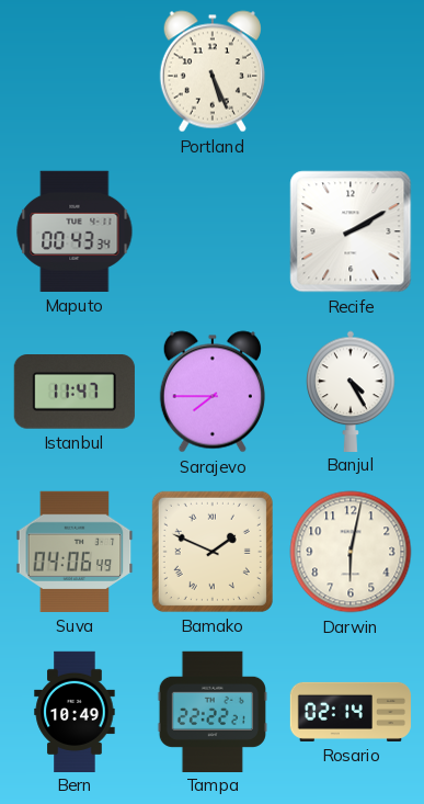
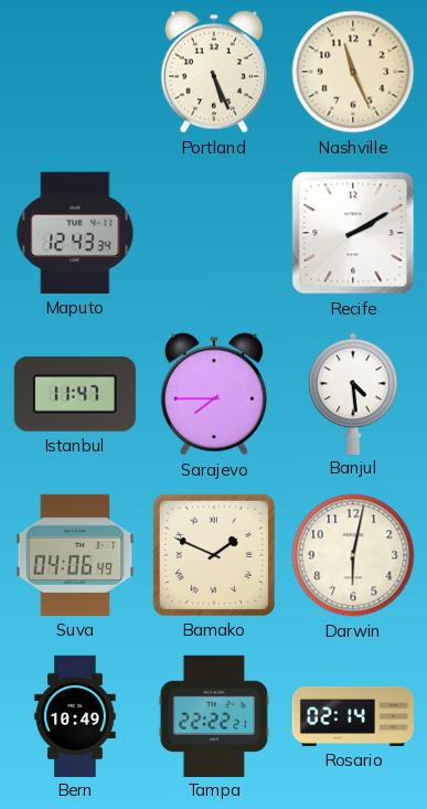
Nashville: none -> 11:26
Maputo: 00:43 -> 12:43
Banjul: 4:25 -> 4:29
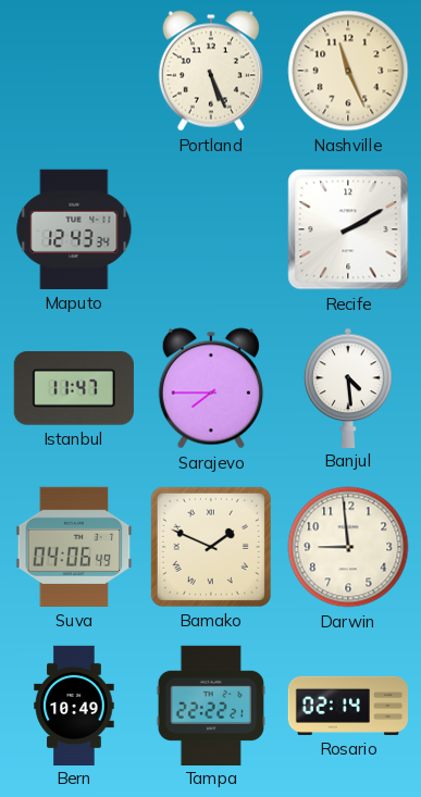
Darwin: 6:02 -> 8:59
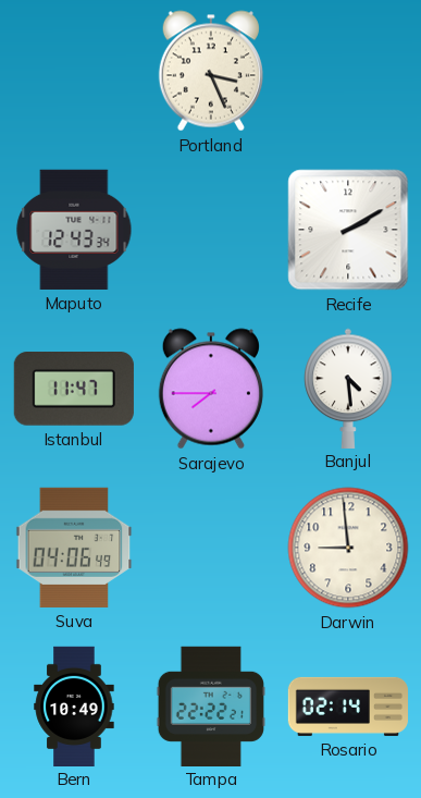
Portland: 5:26 -> 3:26
Nashville: 11:26 -> none
Bamako: 1:49 -> none
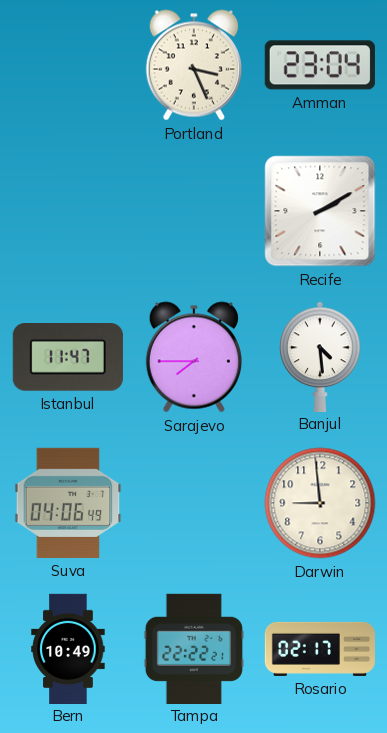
Amman: none -> 23:04
Maputo: 12:43 -> none
Rosario: 02:14 -> 02:17
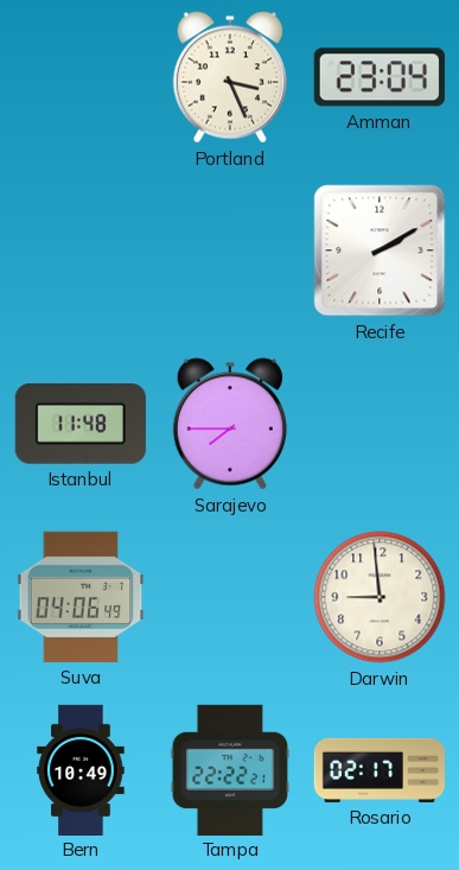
Istanbul: 11:47 -> 11:48
Banjul: 4:29 -> none
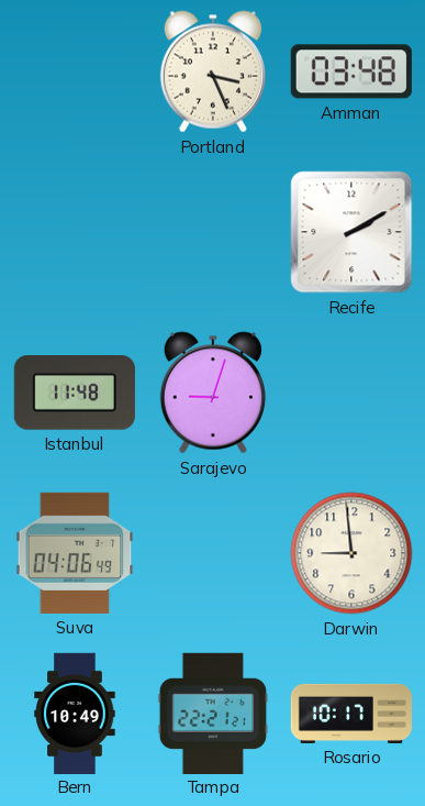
Amman: 23:04 -> 03:48
Sarajevo: 7:45 -> 9:03
Tampa: 22:22 -> 22:21
Rosario: 02:17 -> 10:17
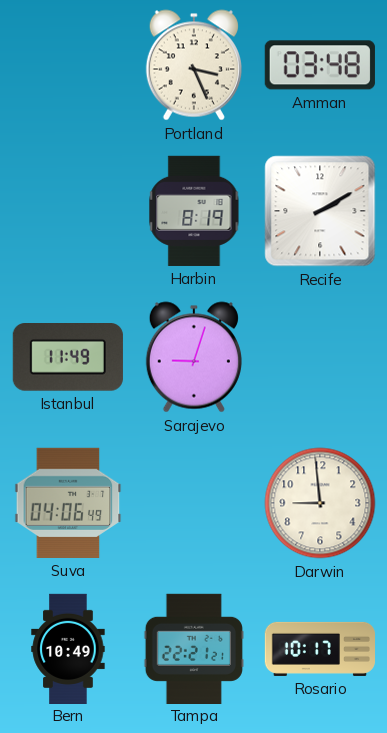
Harbin: none -> 8:19
Istanbul: 11:48 -> 11:49
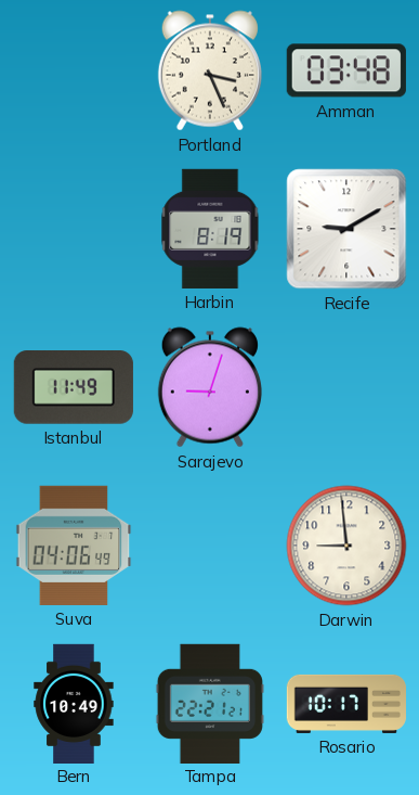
Recife: 2:10 -> 9:10
